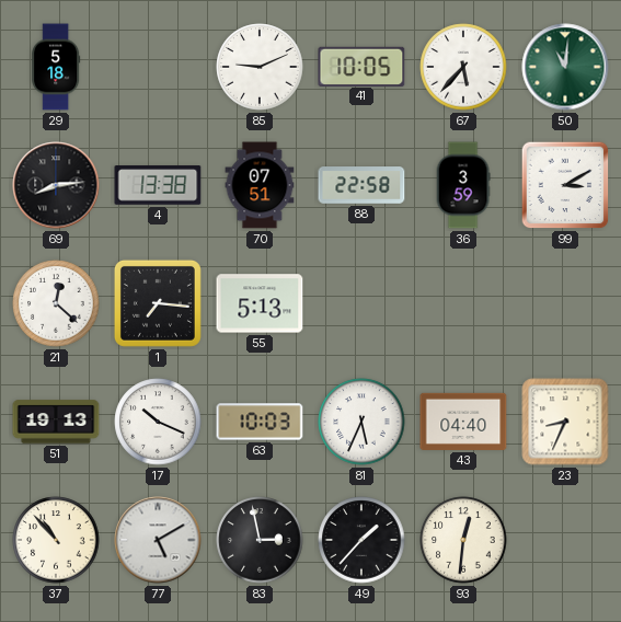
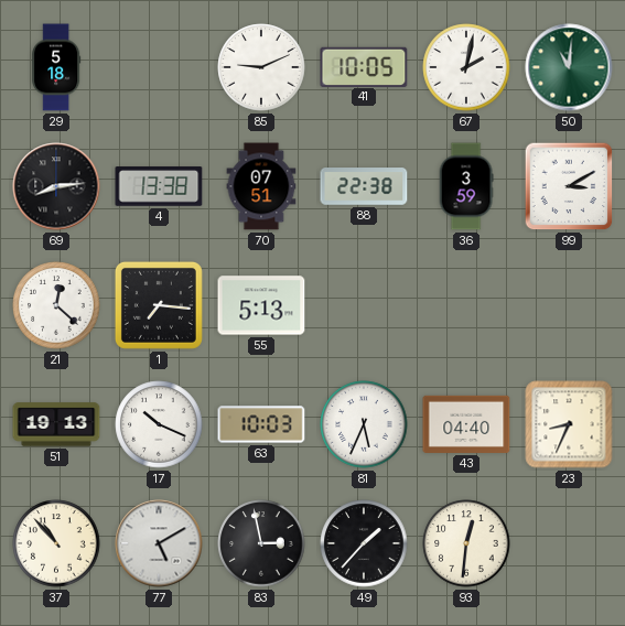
67: 5:37 -> 2:02
88: 22:58 -> 22:38
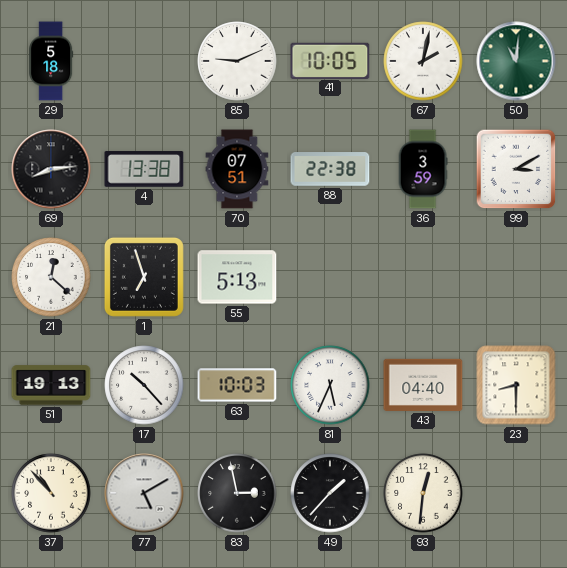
1: 7:16 -> 6:57
17: 10:19 -> 10:23
23: 8:34 -> 8:30
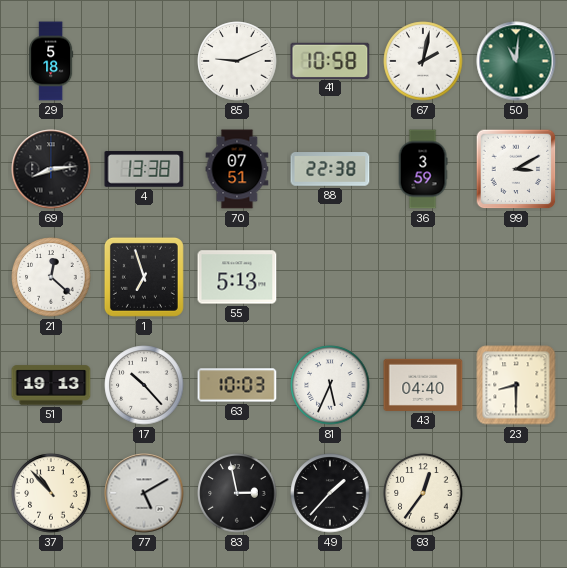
41: 10:05 -> 10:58
93: 12:31 -> 12:36
